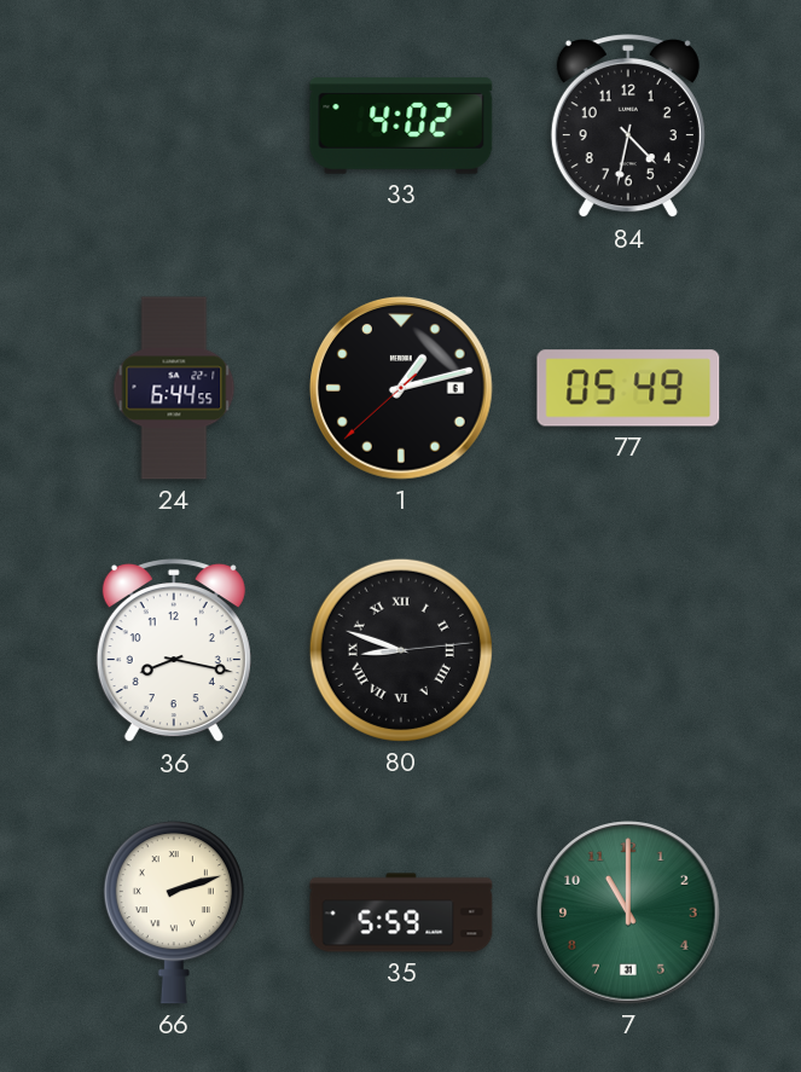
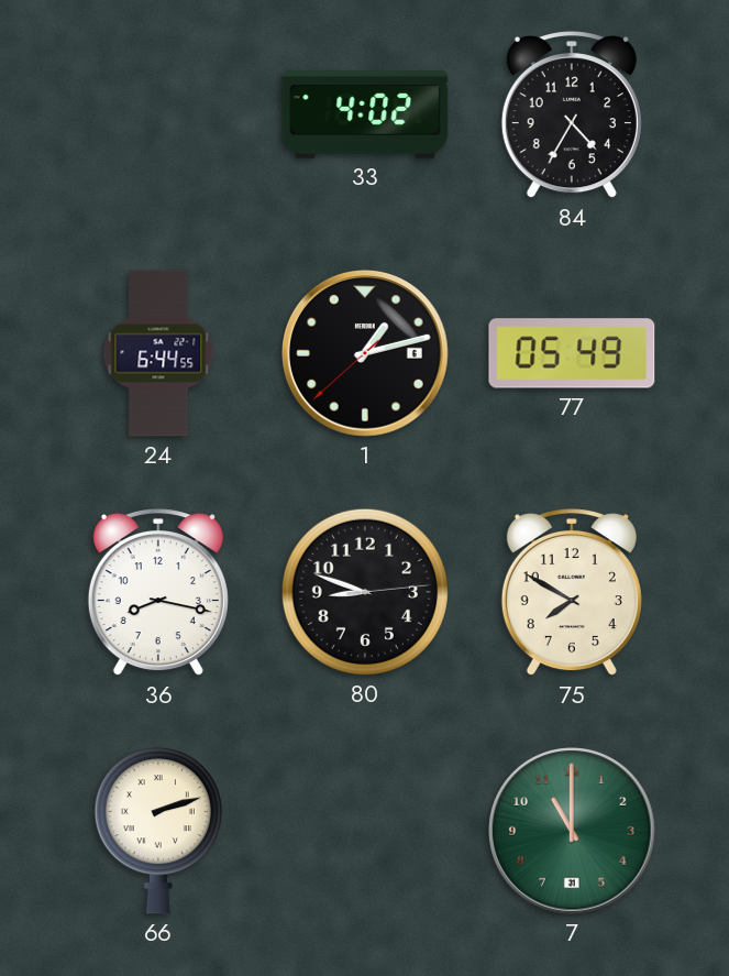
84: 4:32 -> 4:35
80 numerals: Roman -> Arabic
75: none -> 7:50
35: 5:59 -> none
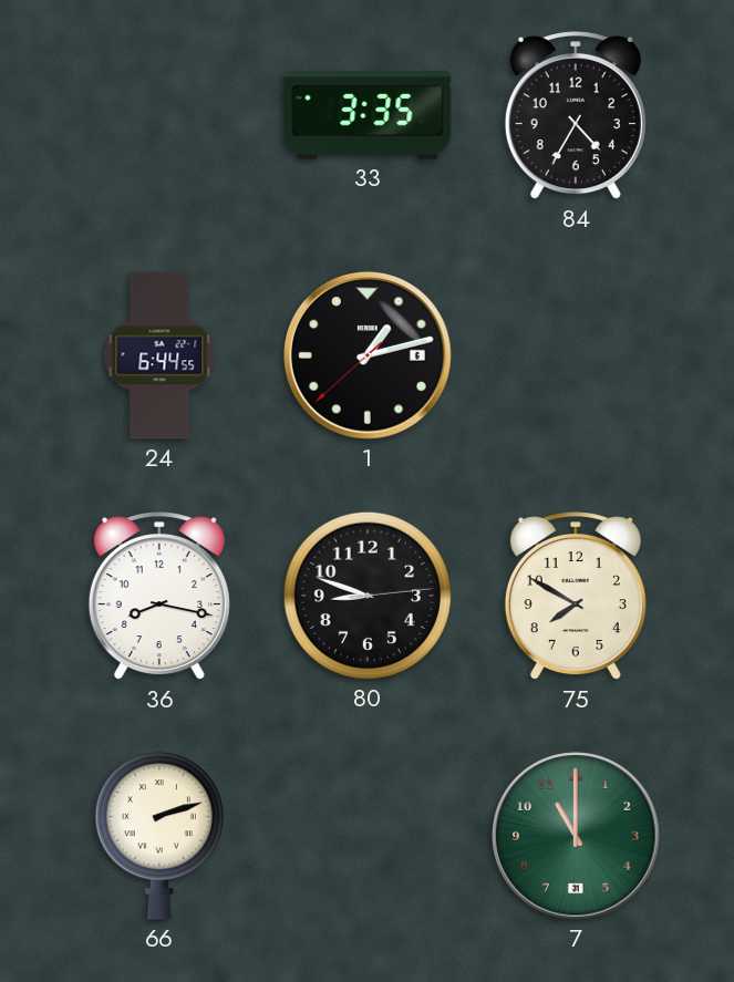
33: 4:02 -> 3:35
77: 05:49 -> none
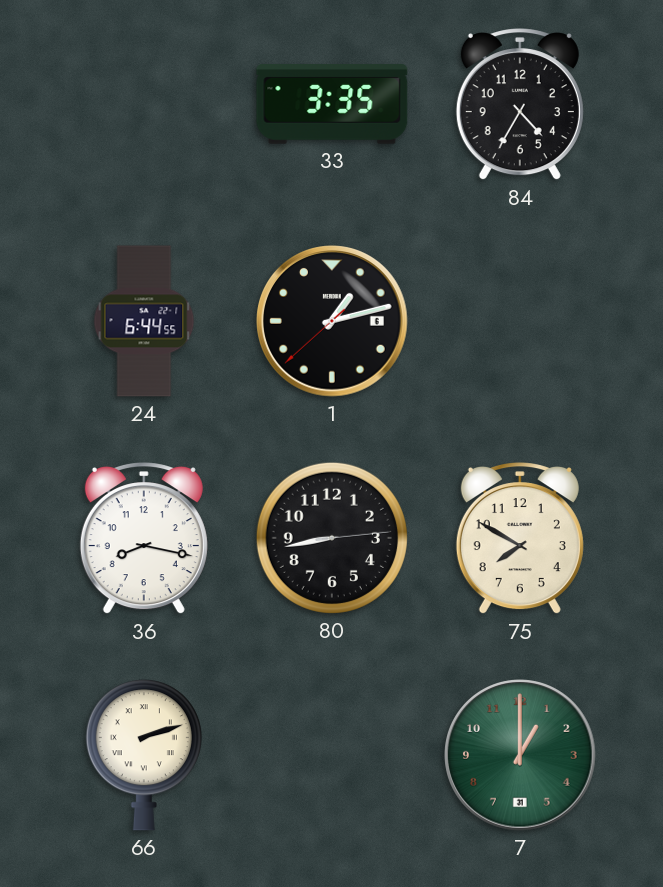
80: 8:48 -> 8:43
7: 11:00 -> 1:00
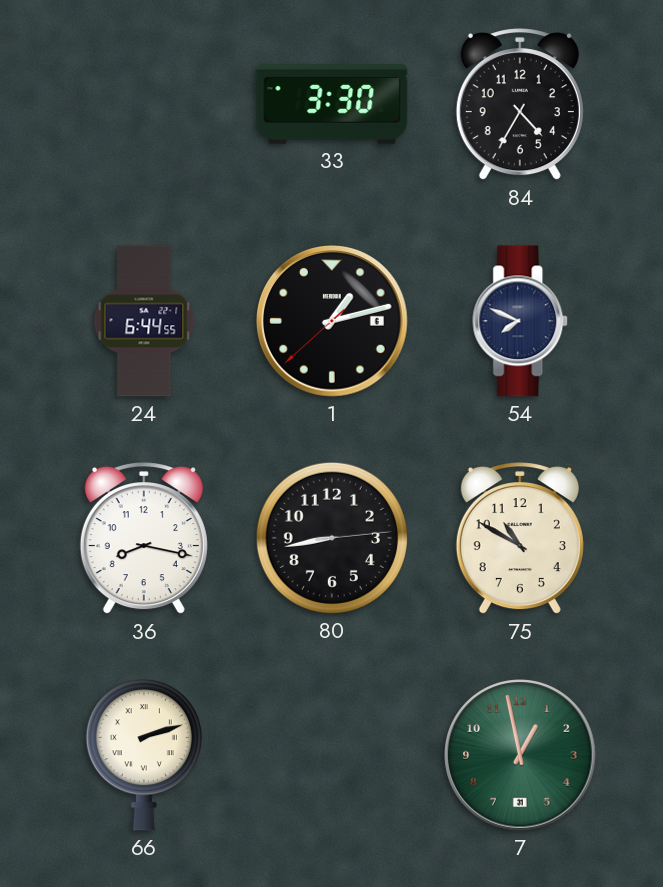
33: 3:35 -> 3:30
54: none -> 7:49
75: 7:50 -> 10:50
7: 1:00 -> 12:58
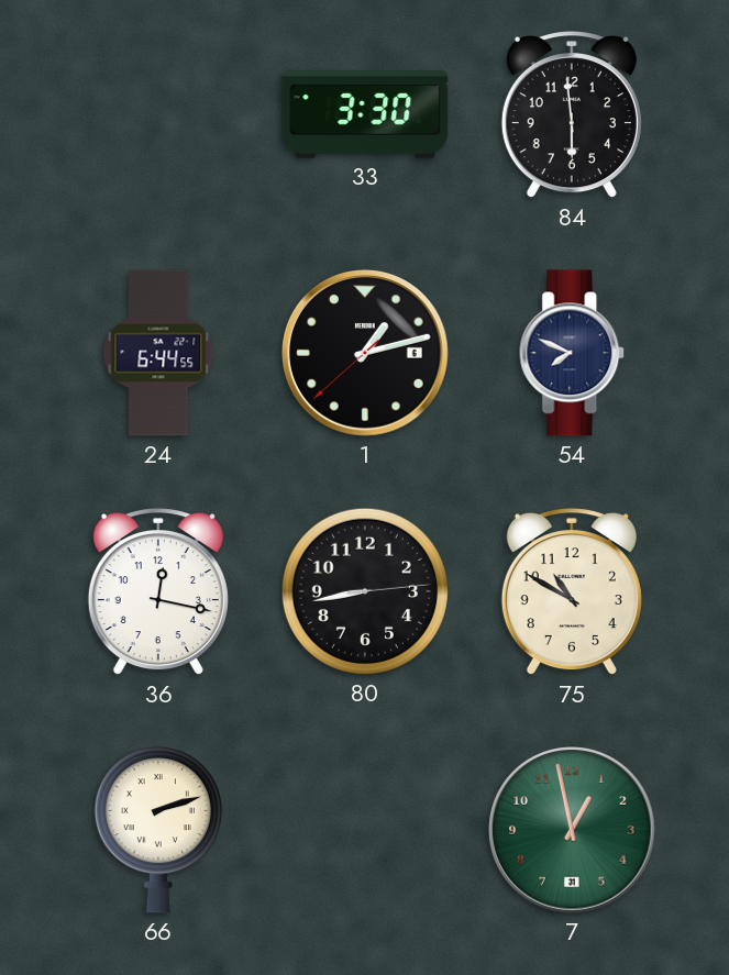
84: 4:35 -> 5:59
36: 8:17 -> 12:17
